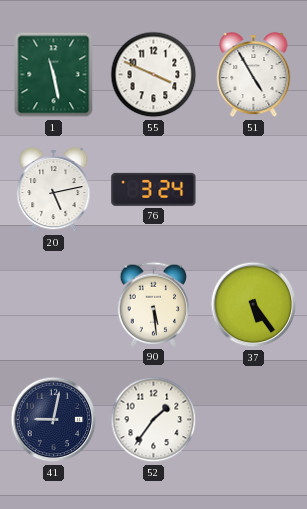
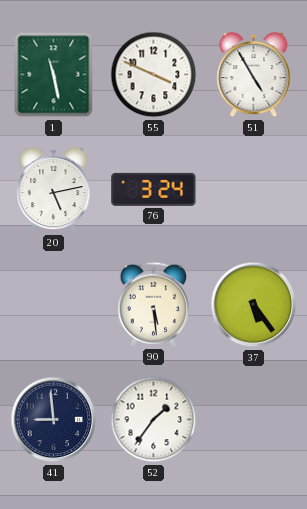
41: 9:02 -> 8:59
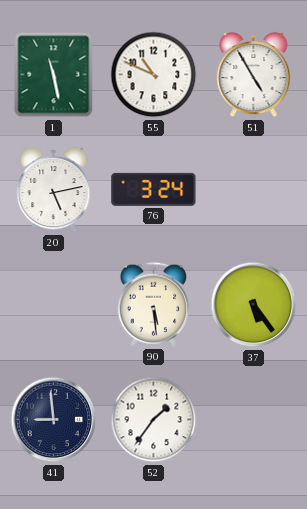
55: 3:49 -> 10:49
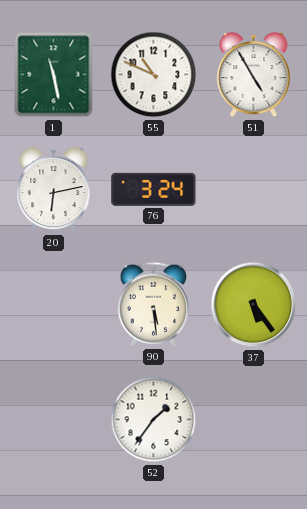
20: 5:13 -> 6:13
41: 8:59 -> none
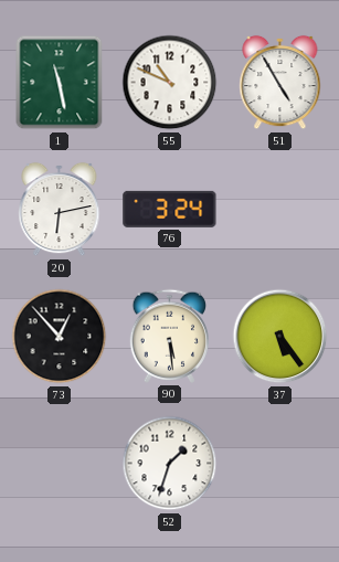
73: none -> 12:53
52: 1:36 -> 1:33
